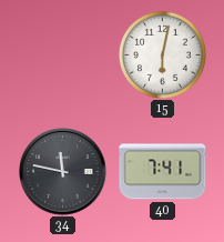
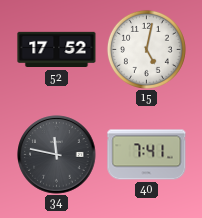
52: none -> 17:52
15: 6:02 -> 5:02
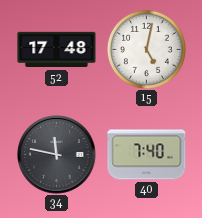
52: 17:52 -> 17:48
40: 7:41 -> 7:40
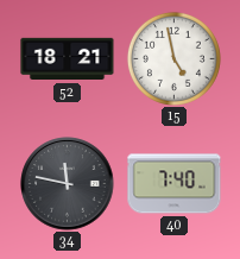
52: 17:48 -> 18:21
15: 5:02 -> 4:58
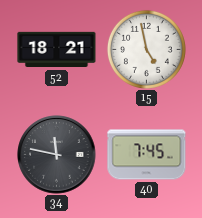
40: 7:40 -> 7:45
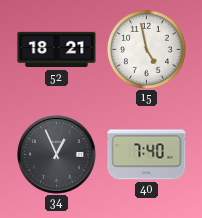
34: 11:47 -> 12:56
40: 7:45 -> 7:40
